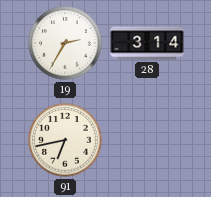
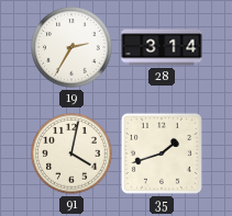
91: 6:43 -> 4:02
35: none -> 1:42
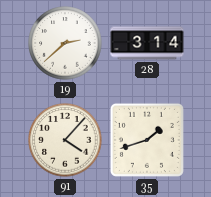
19: 2:35 -> 2:38
91: 4:02 -> 4:07
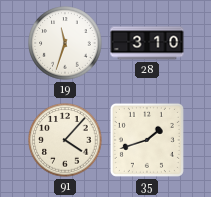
19: 2:38 -> 11:33
28: 3:14 -> 3:10
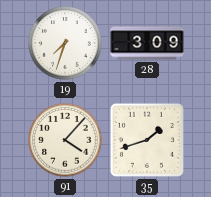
19: 11:33 -> 7:33
28: 3:10 -> 3:09
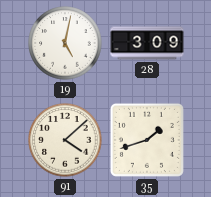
19: 7:33 -> 5:02
91: 4:07 -> 4:08
